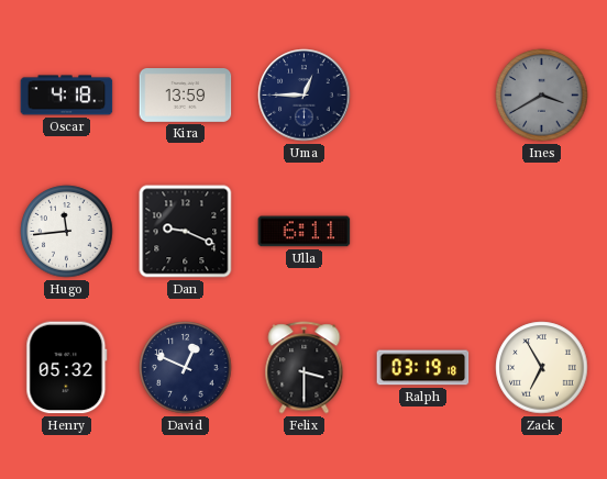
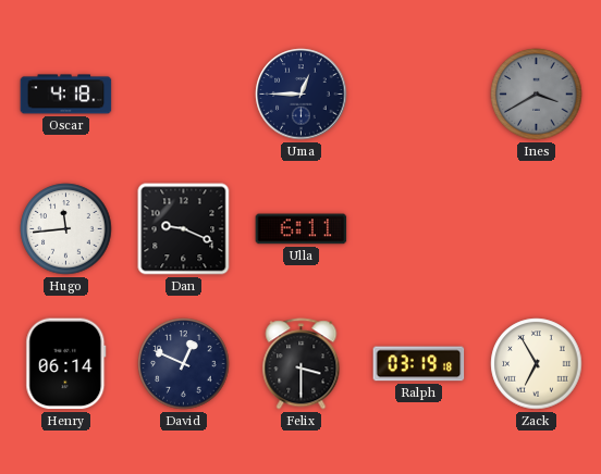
Kira: 13:59 -> none
Henry: 05:32 -> 06:14
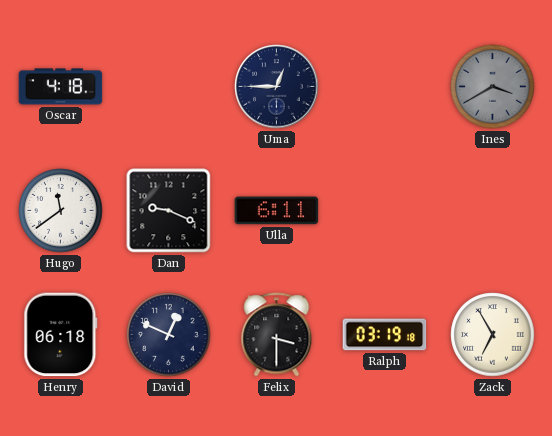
Hugo: 11:44 -> 11:39
Henry: 06:14 -> 06:18
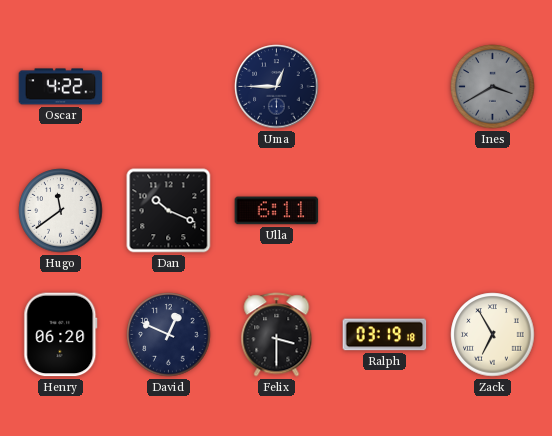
Oscar: 4:18 -> 4:22
Dan: 9:19 -> 10:19
Henry: 06:18 -> 06:20
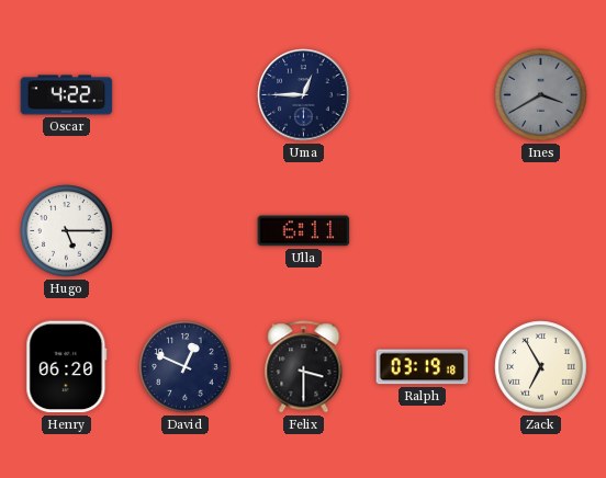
Hugo: 11:39 -> 5:15
Dan: 10:19 -> none
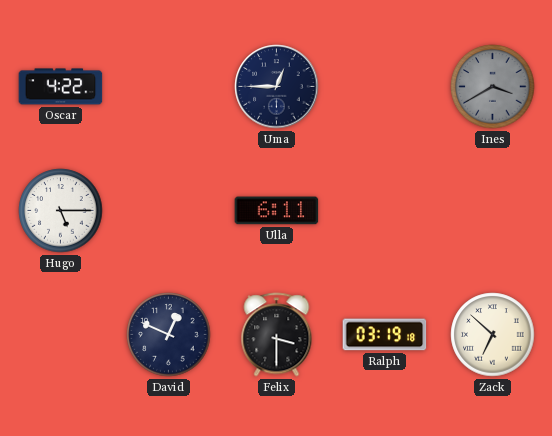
Henry: 06:20 -> none
Zack: 6:55 -> 6:52
